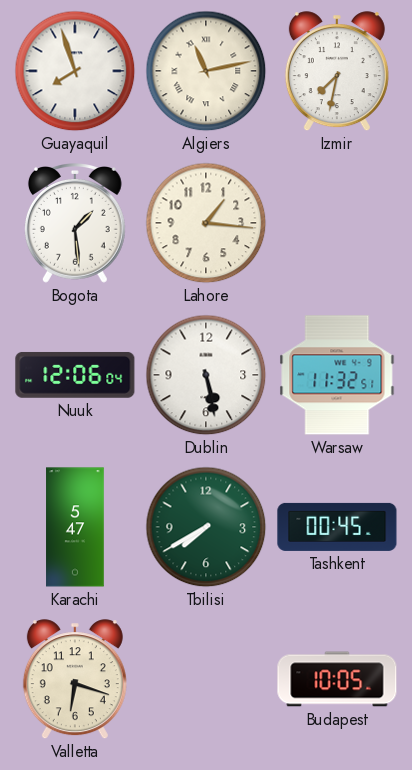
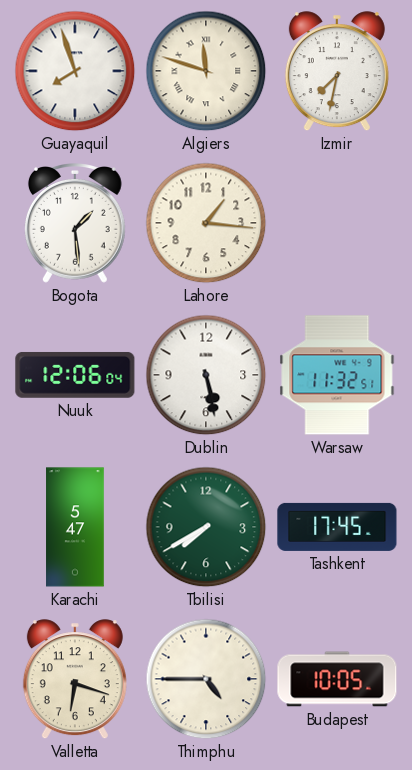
Algiers: 11:13 -> 11:48
Tashkent: 00:45 -> 17:45
Thimphu: none -> 4:45
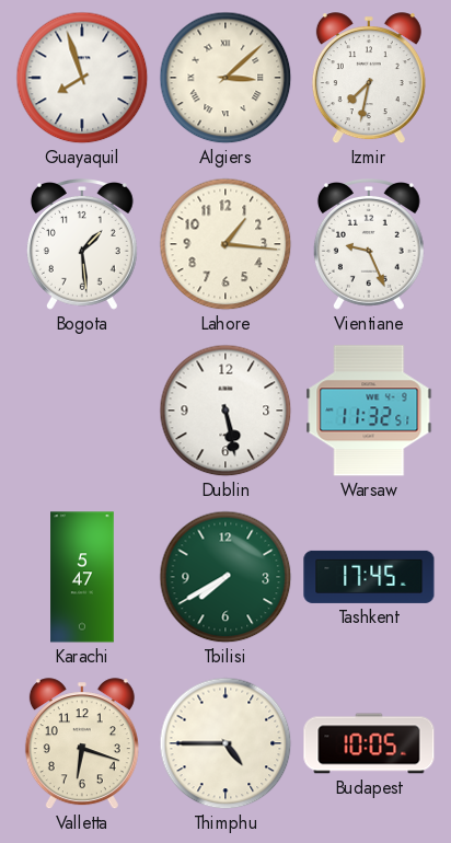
Algiers: 11:48 -> 3:08
Vientiane: none -> 9:26
Nuuk: 12:06 -> none
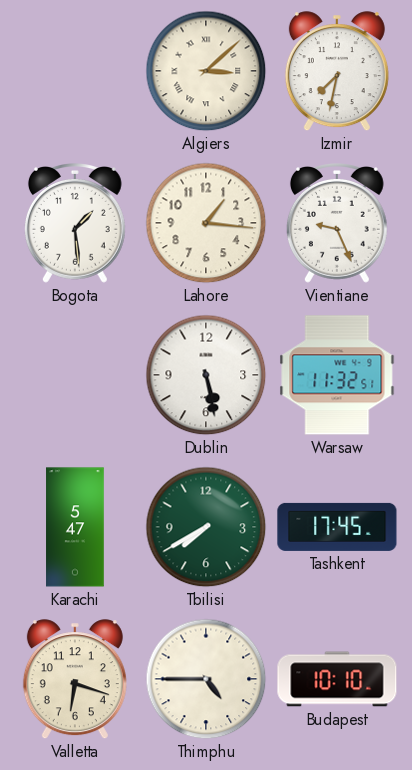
Guayaquil: 7:57 -> none
Budapest: 10:05 -> 10:10
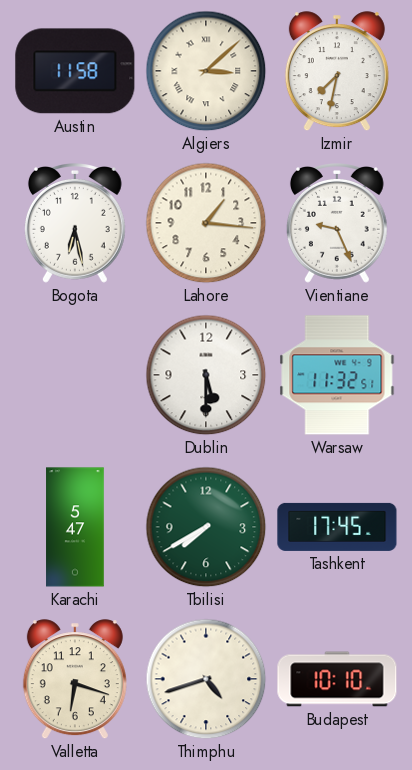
Austin: none -> 11:58
Bogota: 1:29 -> 6:28
Dublin: 5:28 -> 5:30
Thimphu: 4:45 -> 4:42
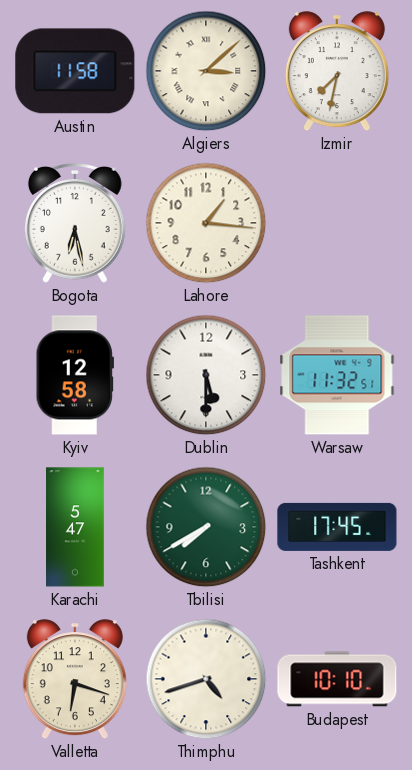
Vientiane: 9:26 -> none
Kyiv: none -> 12:58
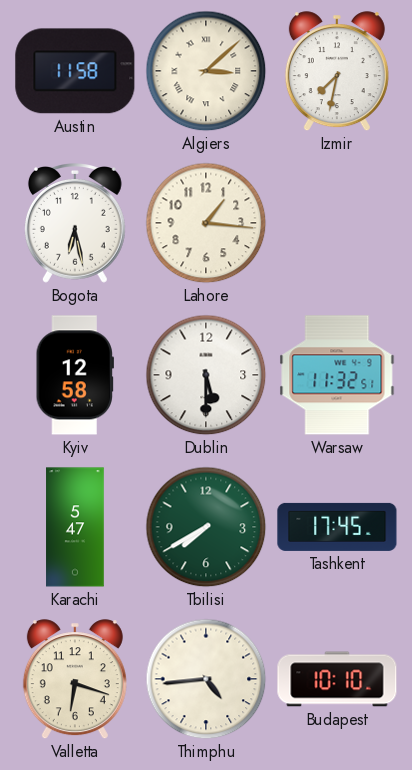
Thimphu: 4:42 -> 4:44
